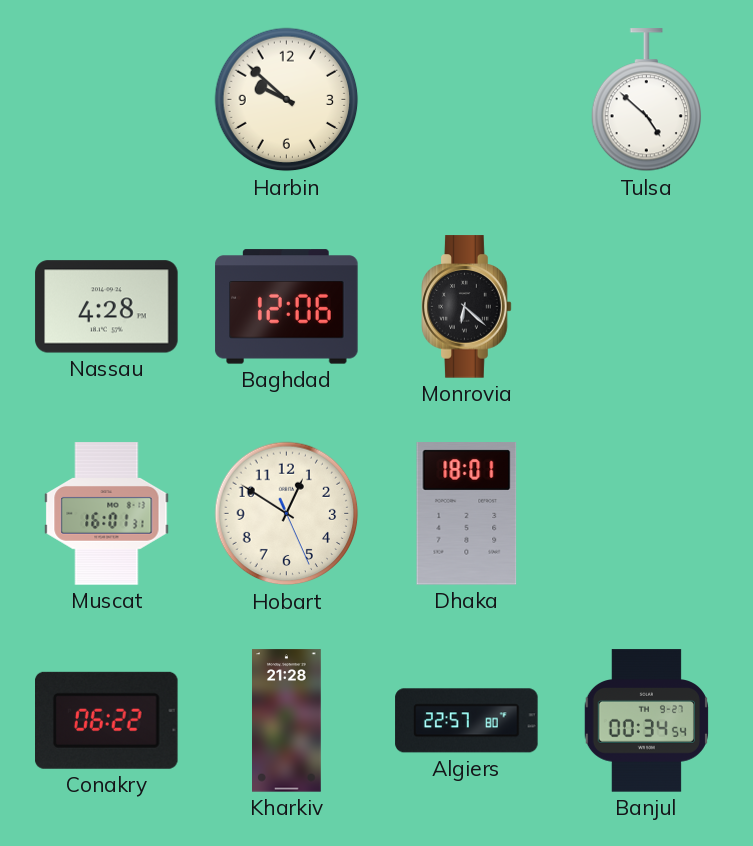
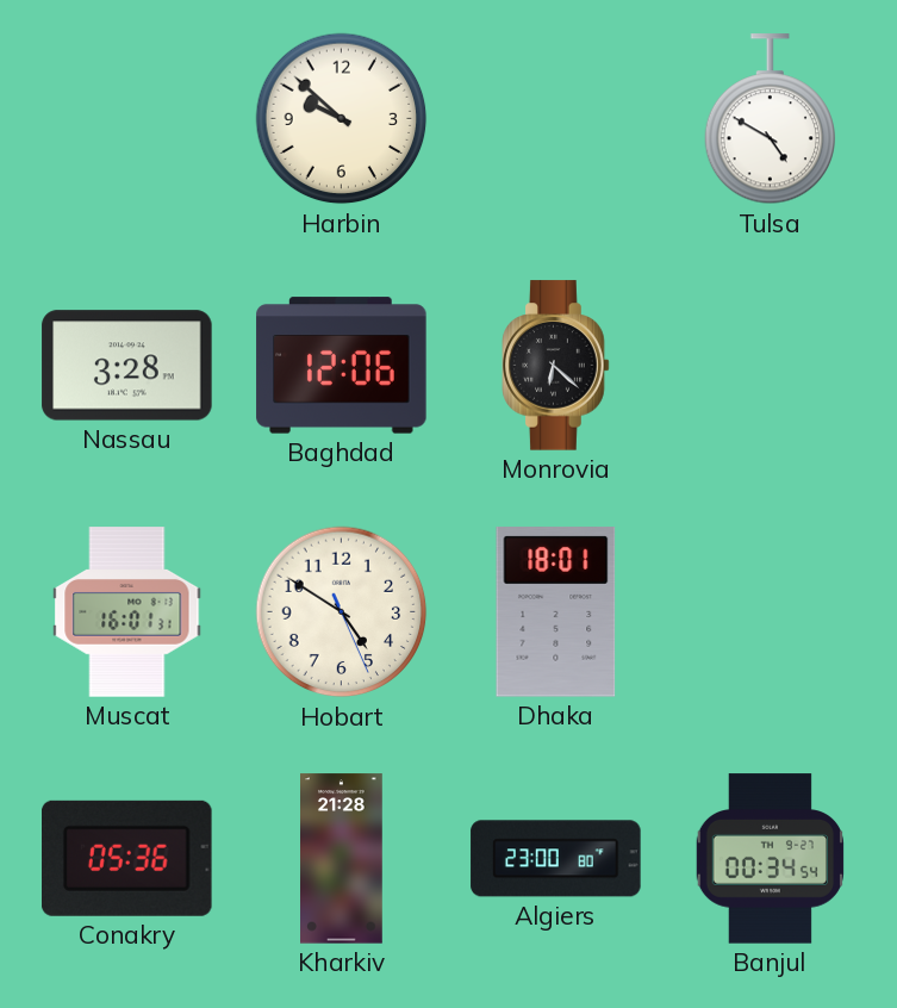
Tulsa: 4:52 -> 4:50
Nassau: 4:28 -> 3:28
Hobart: 12:50 -> 4:50
Conakry: 06:22 -> 05:36
Algiers: 22:57 -> 23:00
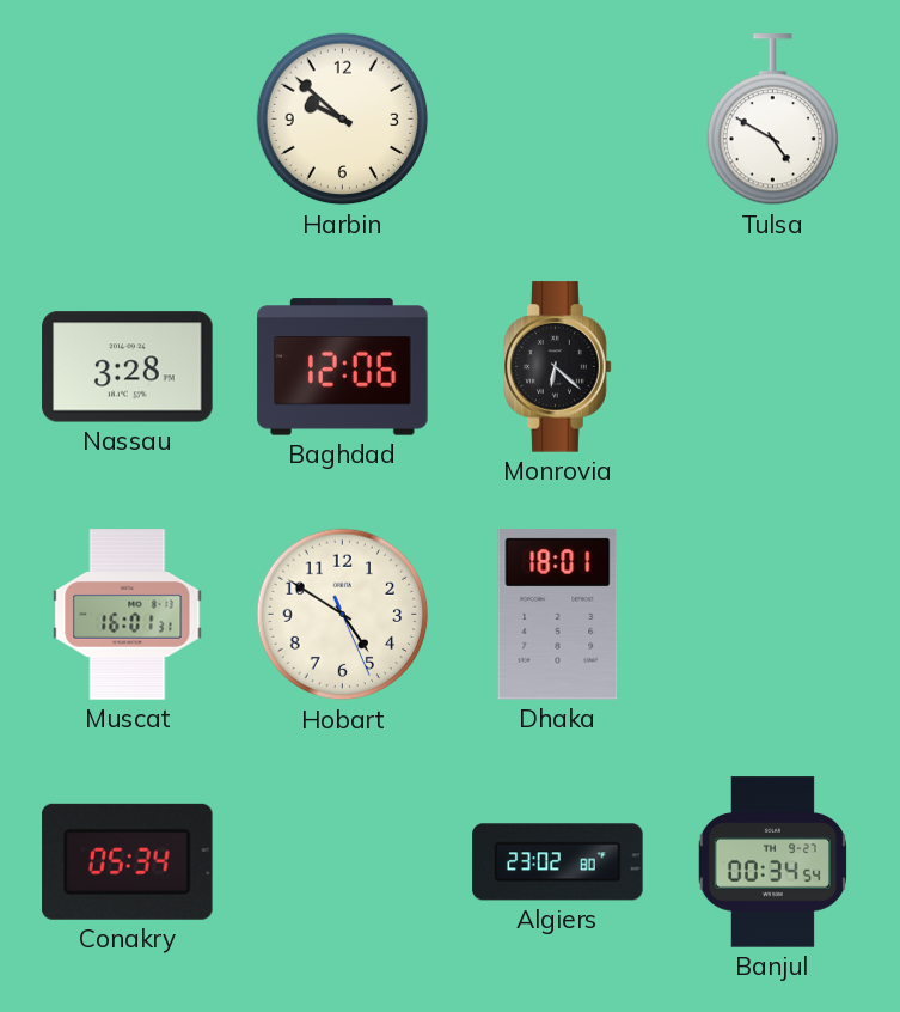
Conakry: 05:36 -> 05:34
Kharkiv: 21:28 -> none
Algiers: 23:00 -> 23:02
